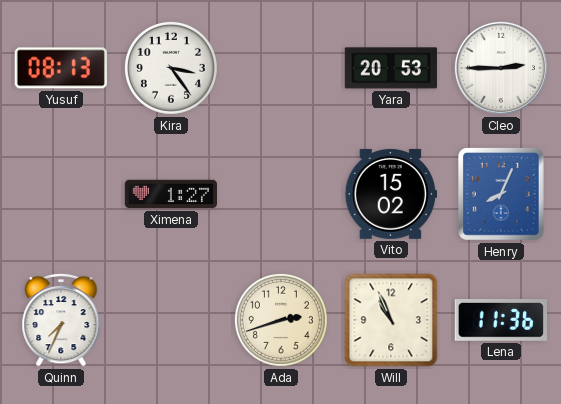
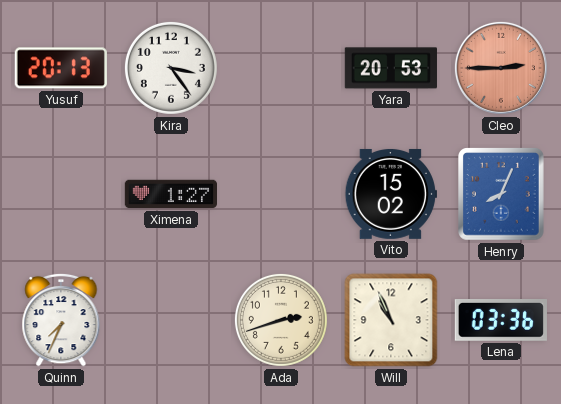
Yusuf: 08:13 -> 20:13
Cleo dial: white -> salmon
Lena: 11:36 -> 03:36
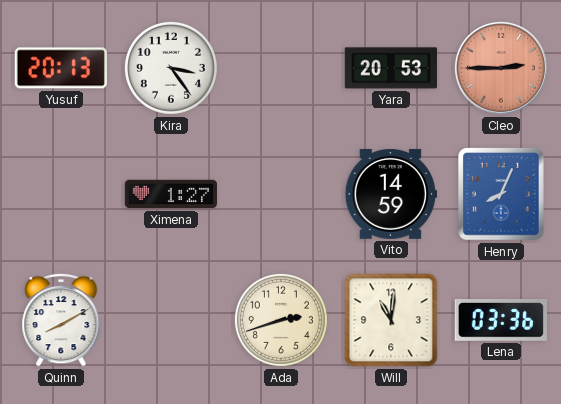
Vito: 15:02 -> 14:59
Quinn: 7:34 -> 8:10
Will: 10:56 -> 11:01
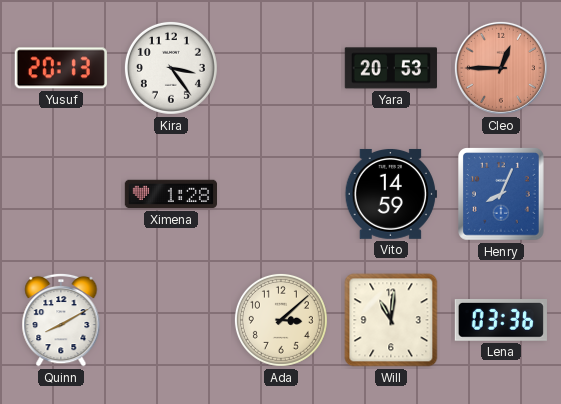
Cleo: 2:45 -> 12:45
Ximena: 1:27 -> 1:28
Ada: 2:42 -> 3:08
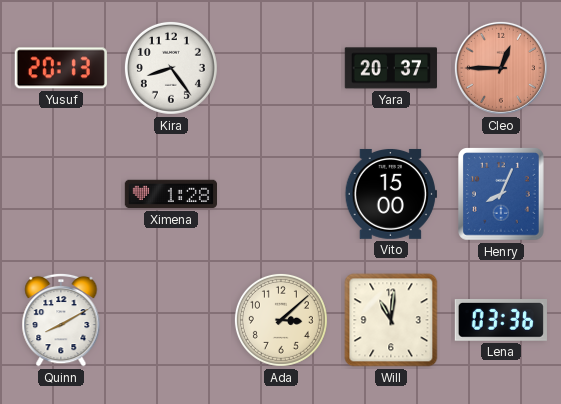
Kira: 3:24 -> 8:24
Yara: 20:53 -> 20:37
Vito: 14:59 -> 15:00
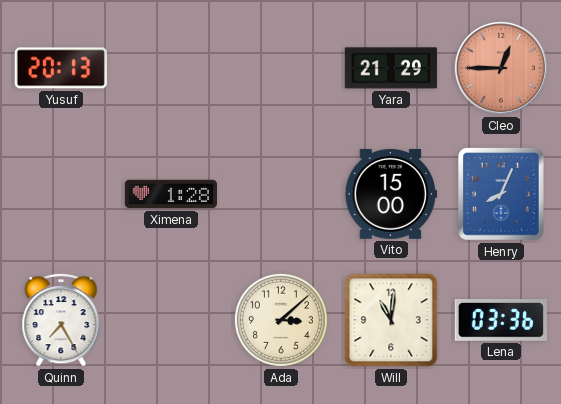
Kira: 8:24 -> none
Yara: 20:37 -> 21:29
Quinn: 8:10 -> 7:25
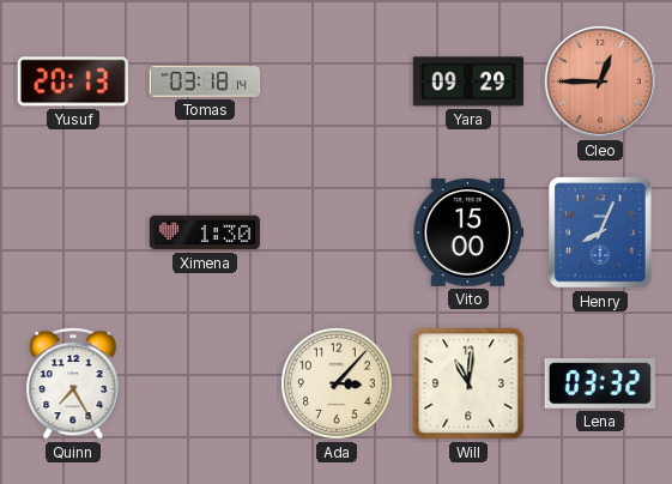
Tomas: none -> 03:18
Yara: 21:29 -> 09:29
Ximena: 1:28 -> 1:30
Ada: 3:08 -> 3:07
Lena: 03:36 -> 03:32
